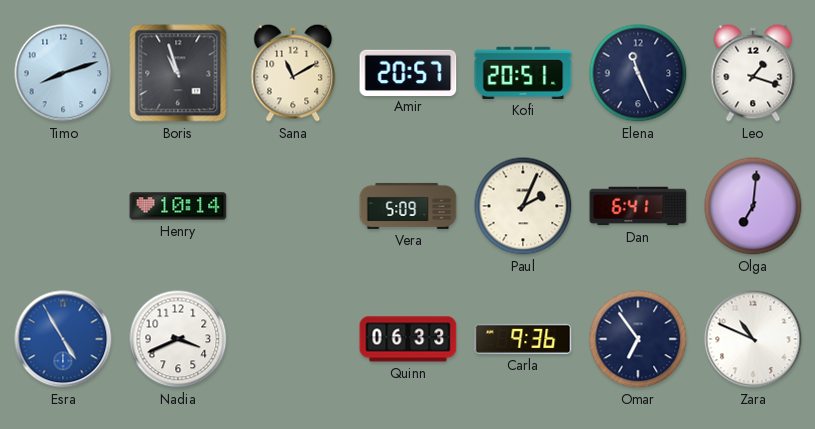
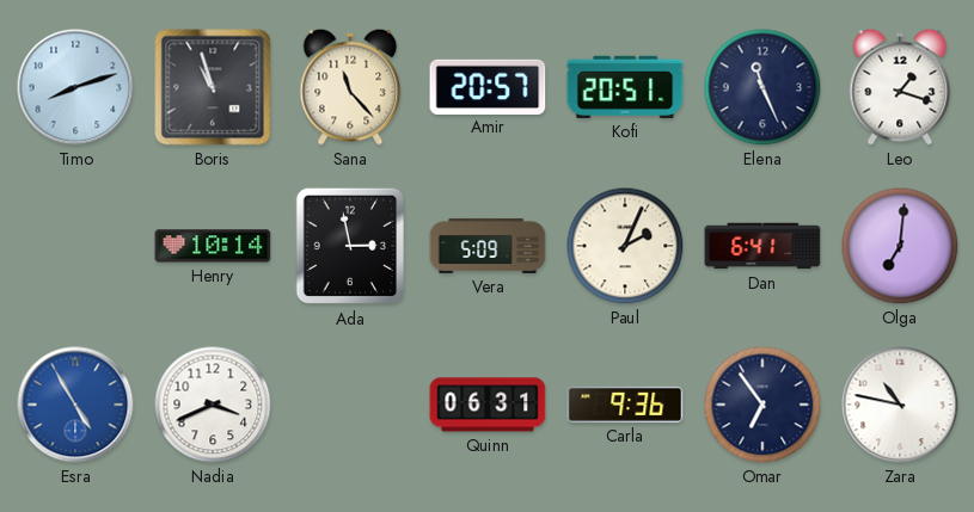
Sana: 11:10 -> 11:23
Ada: none -> 2:58
Quinn: 06:33 -> 06:31
Zara: 10:49 -> 10:47
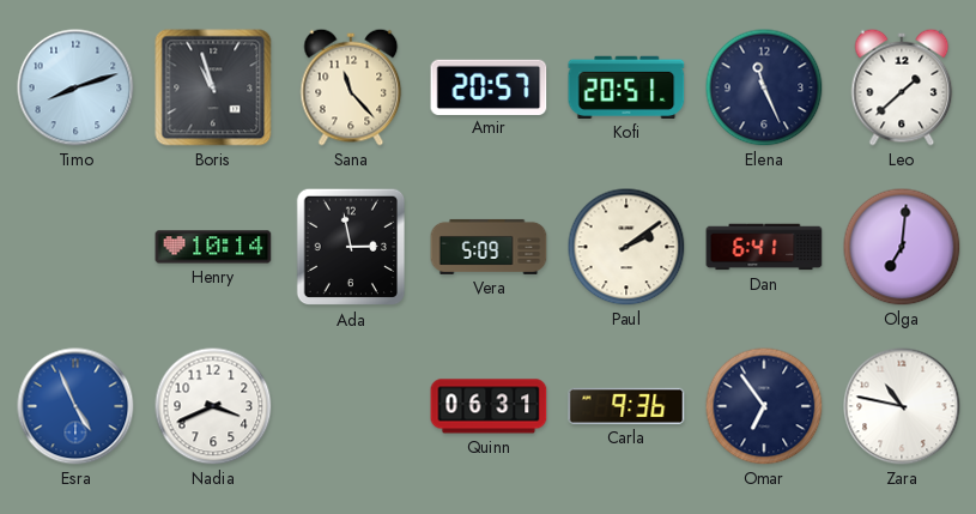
Leo: 1:18 -> 1:38
Paul: 2:04 -> 2:09
Esra: 4:55 -> 4:56
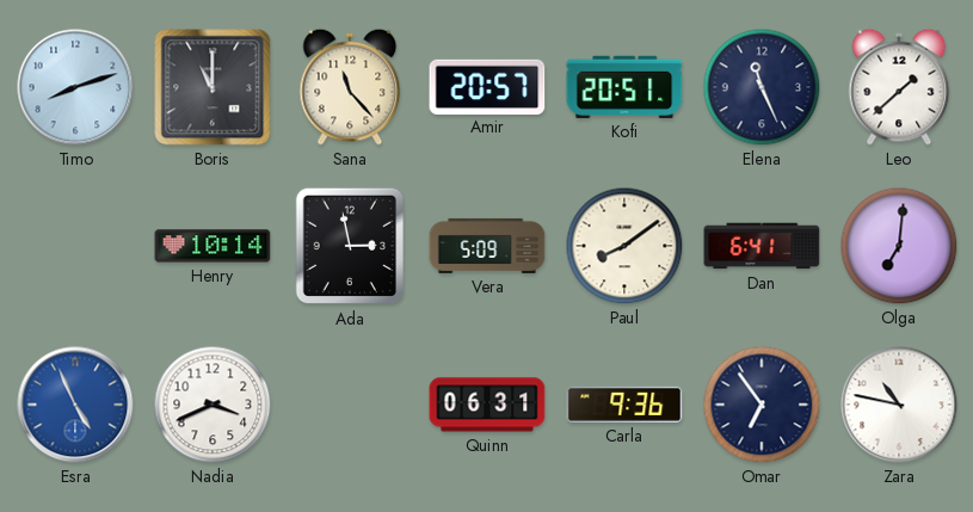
Boris: 10:57 -> 11:00
Paul: 2:09 -> 8:09
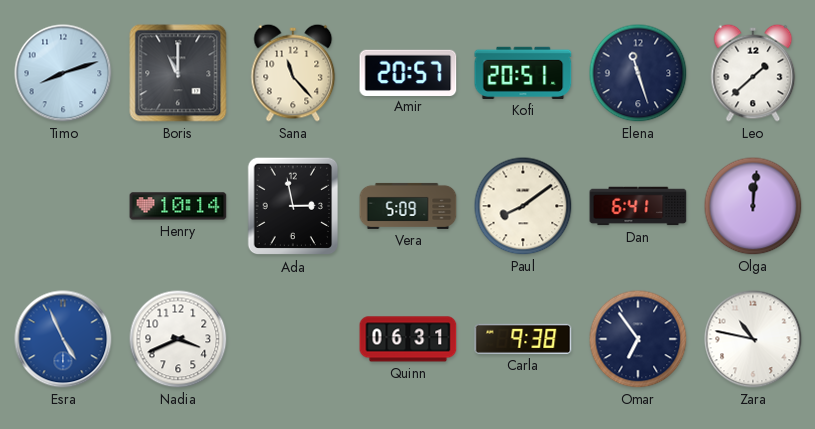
Elena: 11:26 -> 11:27
Olga: 7:01 -> 12:01
Carla: 9:36 -> 9:38
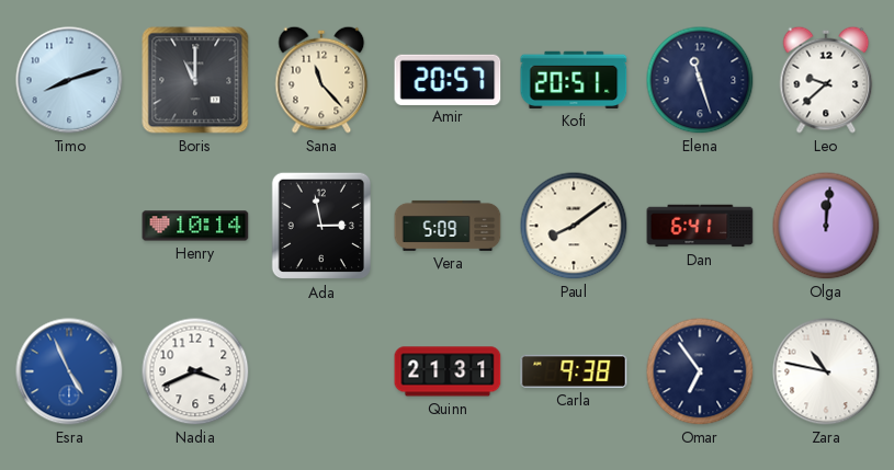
Leo: 1:38 -> 9:38
Quinn: 06:31 -> 21:31
